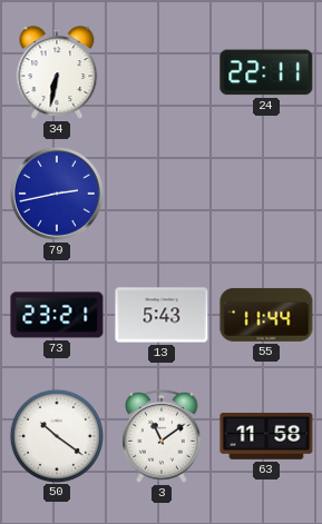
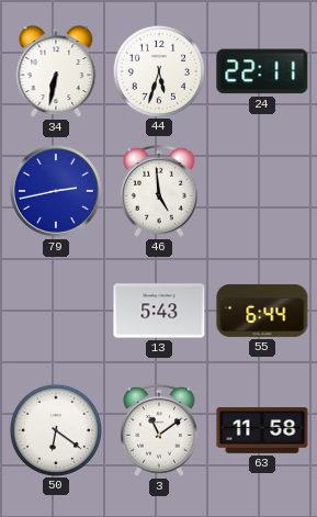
44: none -> 5:33
46: none -> 4:59
73: 23:21 -> none
55: 11:44 -> 6:44
50: 10:21 -> 6:21
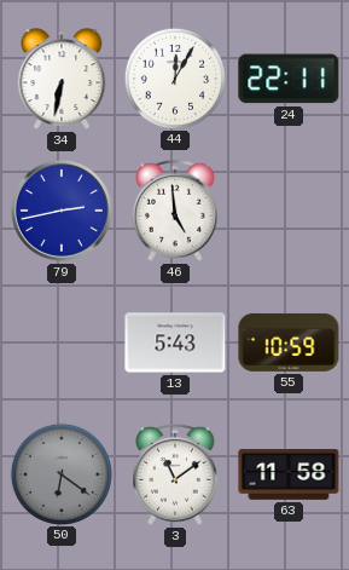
44: 5:33 -> 12:05
55: 6:44 -> 10:59
50 dial: white -> grey
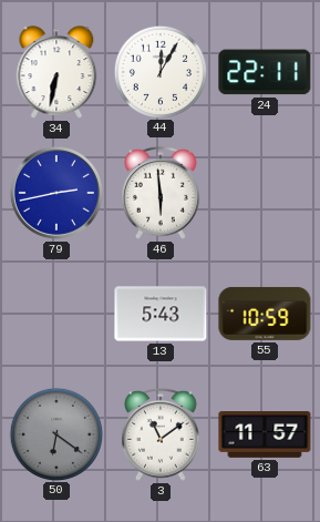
46: 4:59 -> 5:59
63: 11:58 -> 11:57
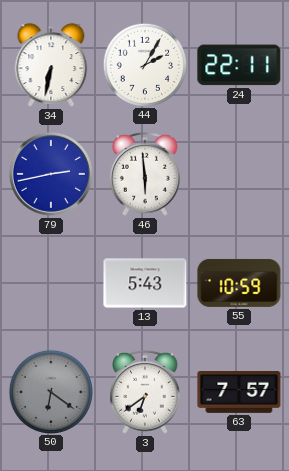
44: 12:05 -> 2:05
3: 11:09 -> 6:39
63: 11:57 -> 7:57
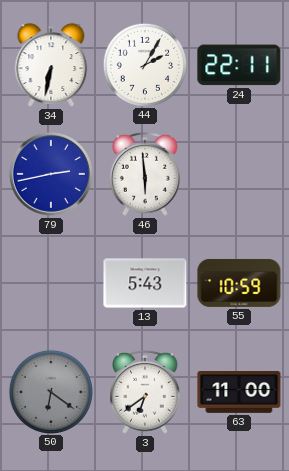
63: 7:57 -> 11:00
